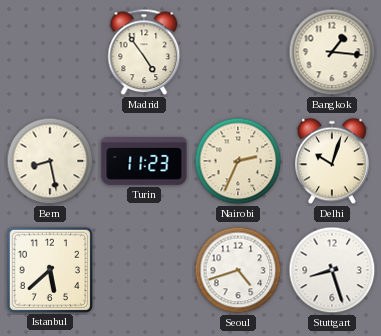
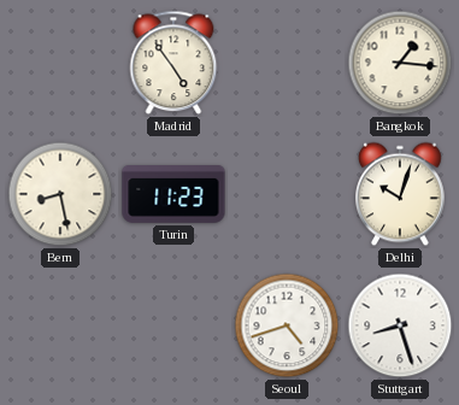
Nairobi: 2:34 -> none
Istanbul: 5:38 -> none
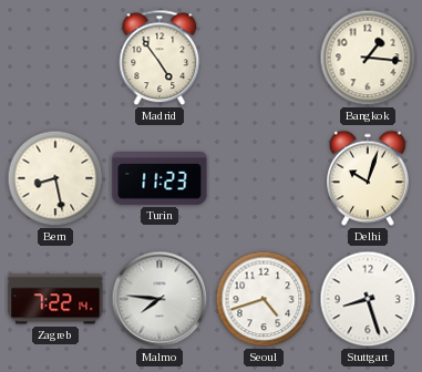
Zagreb: none -> 7:22
Malmo: none -> 7:46
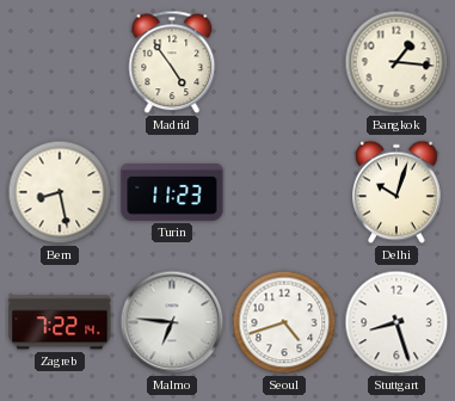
Malmo: 7:46 -> 6:46
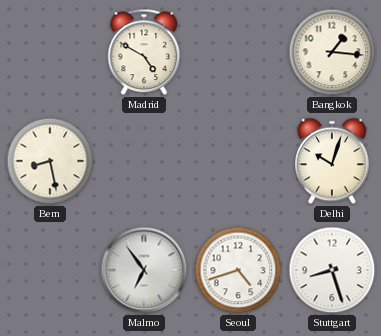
Madrid: 4:54 -> 4:50
Turin: 11:23 -> none
Zagreb: 7:22 -> none
Malmo: 6:46 -> 6:54
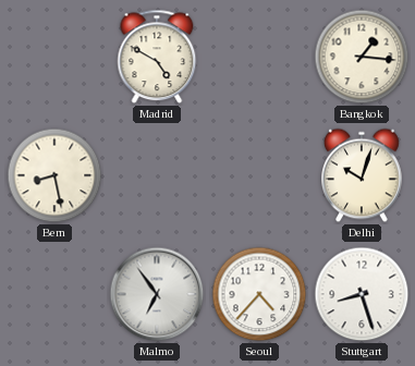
Seoul: 4:42 -> 4:37
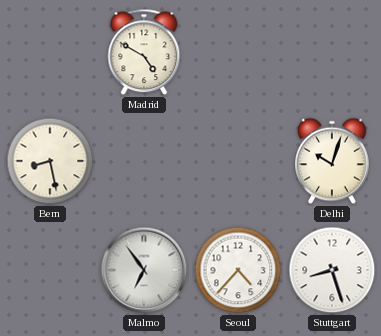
Bangkok: 1:16 -> none
